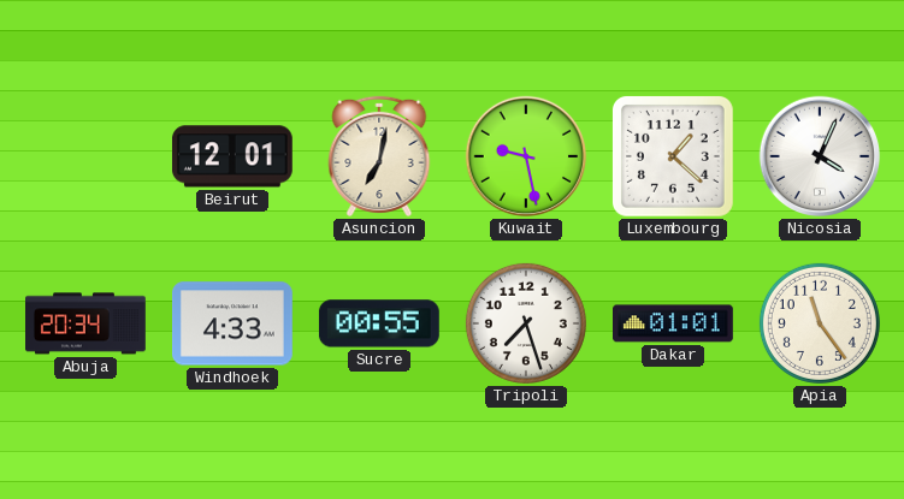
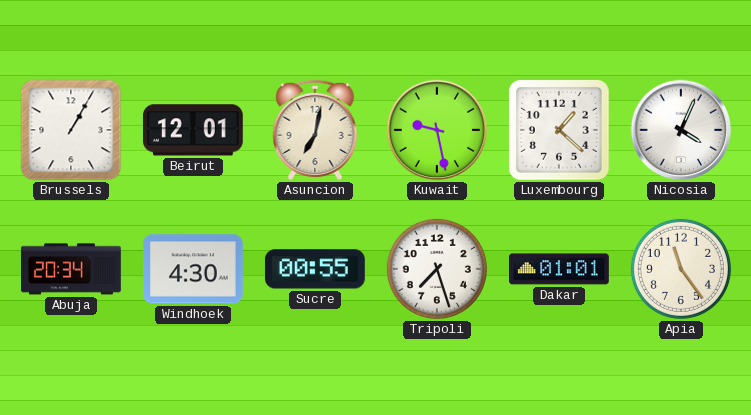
Brussels: none -> 1:05
Windhoek: 4:33 -> 4:30
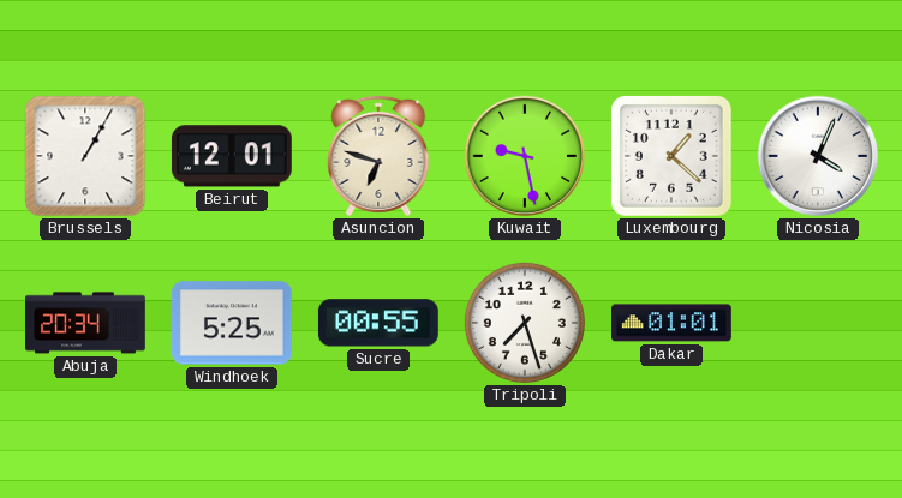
Asuncion: 7:02 -> 6:48
Windhoek: 4:30 -> 5:25
Apia: 11:24 -> none
